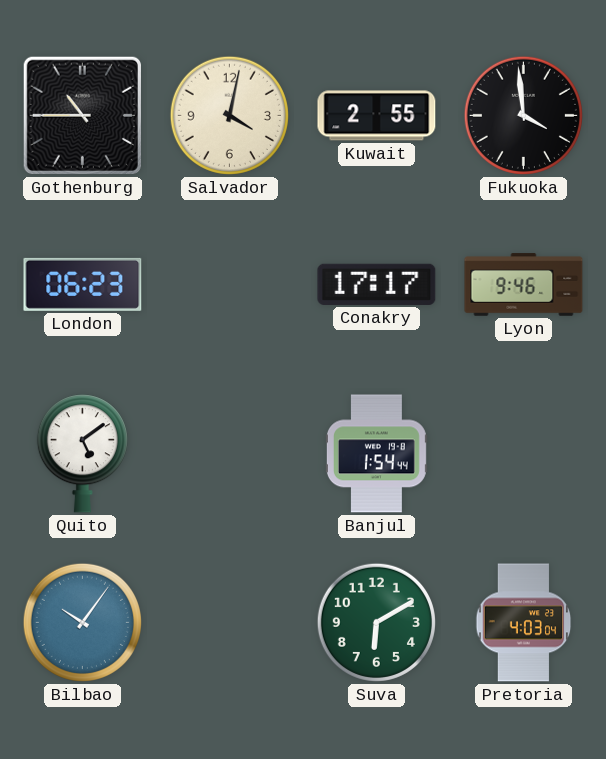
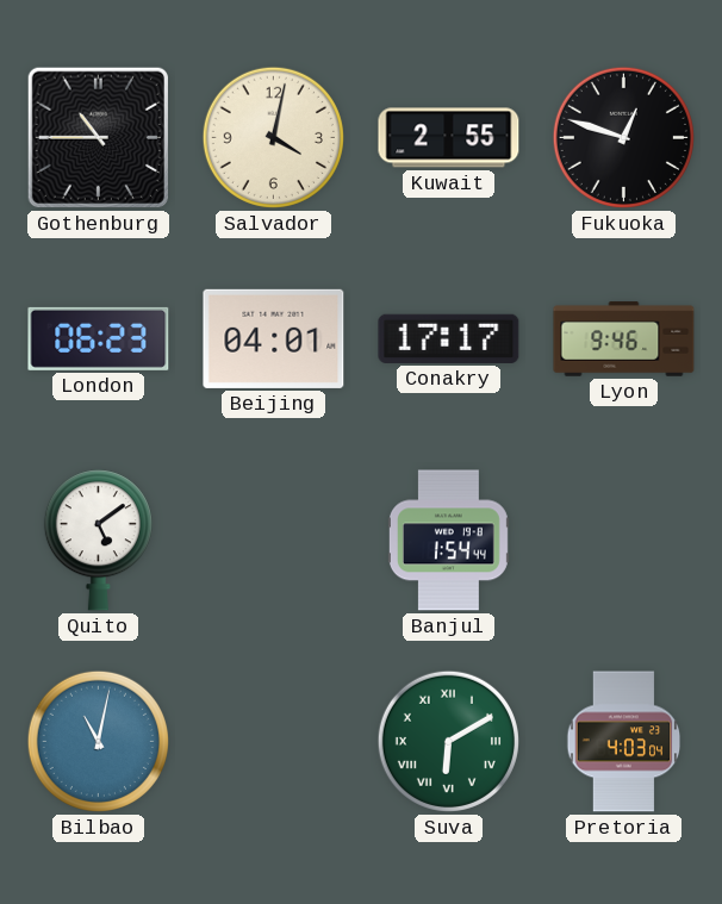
Fukuoka: 3:59 -> 12:48
Beijing: none -> 04:01
Bilbao: 10:06 -> 11:02
Suva numerals: Arabic -> Roman
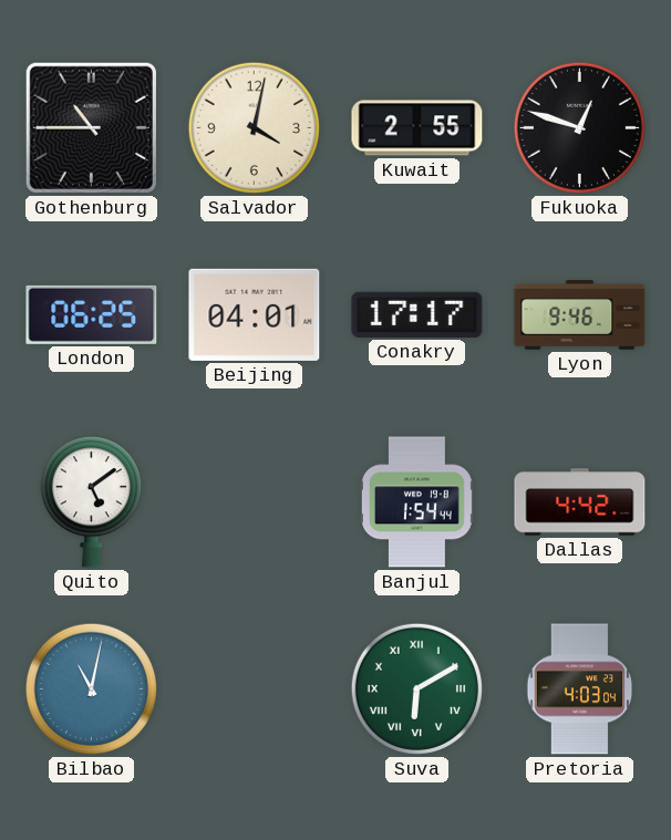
London: 06:23 -> 06:25
Dallas: none -> 4:42
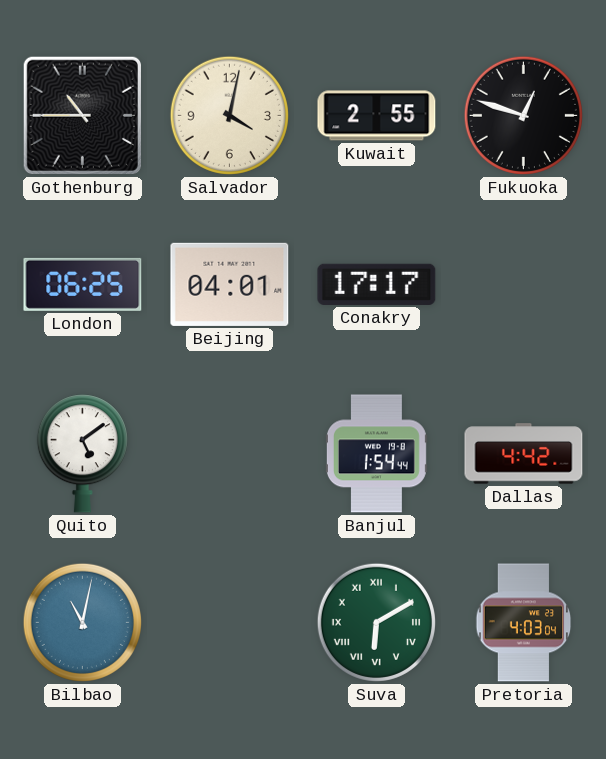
Lyon: 9:46 -> none
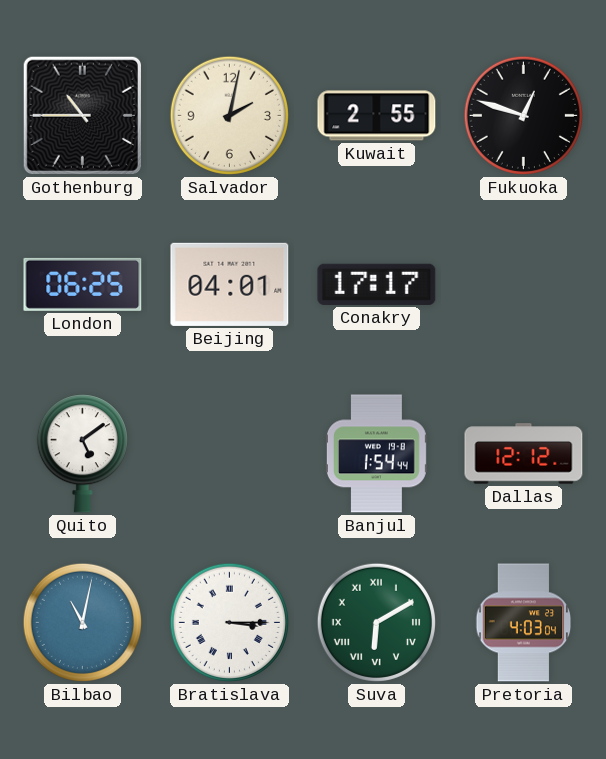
Salvador: 4:02 -> 2:02
Dallas: 4:42 -> 12:12
Bratislava: none -> 3:15
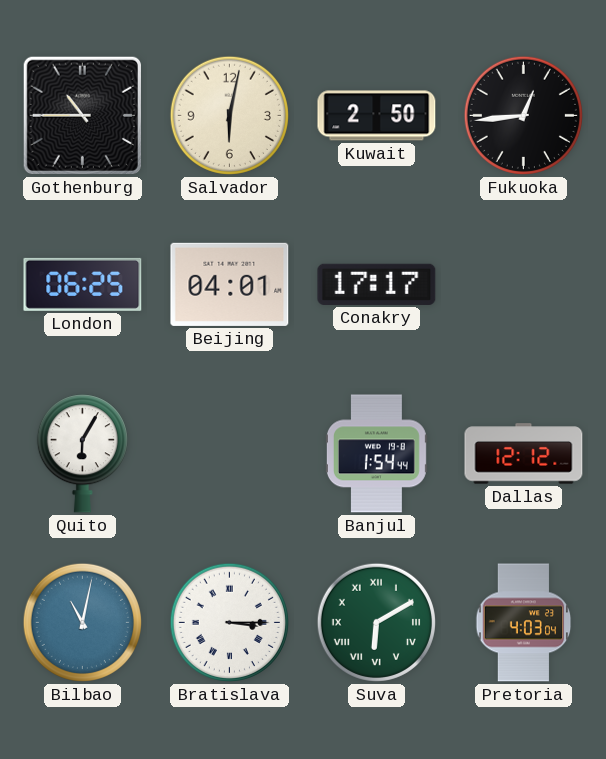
Salvador: 2:02 -> 6:02
Kuwait: 2:55 -> 2:50
Fukuoka: 12:48 -> 12:44
Quito: 5:09 -> 6:05
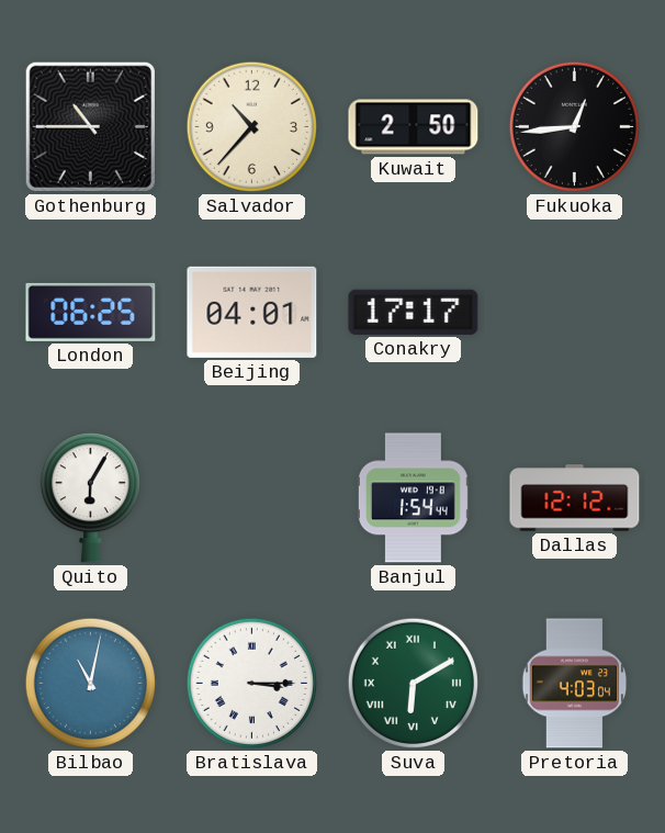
Salvador: 6:02 -> 10:37
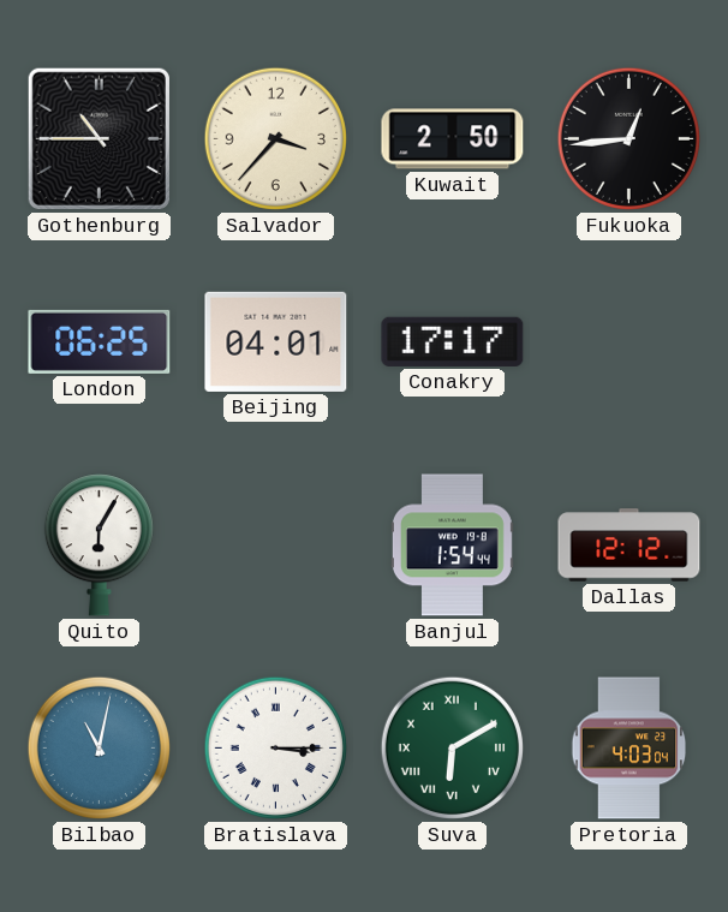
Salvador: 10:37 -> 3:37
